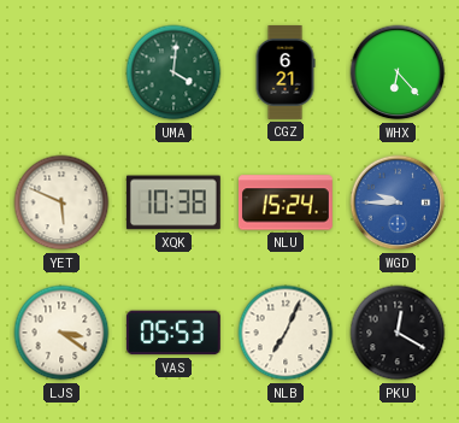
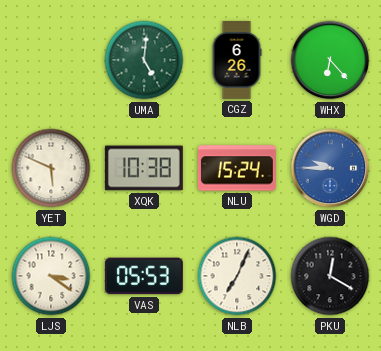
UMA: 4:01 -> 5:01
CGZ: 6:21 -> 6:26
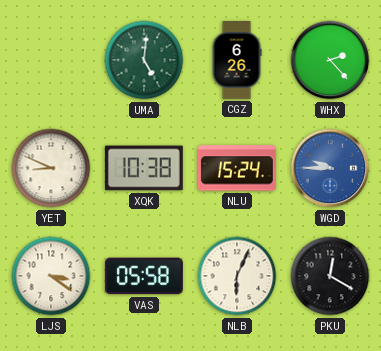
WHX: 6:23 -> 2:23
YET: 5:49 -> 8:49
VAS: 05:53 -> 05:58
NLB: 7:04 -> 6:04
